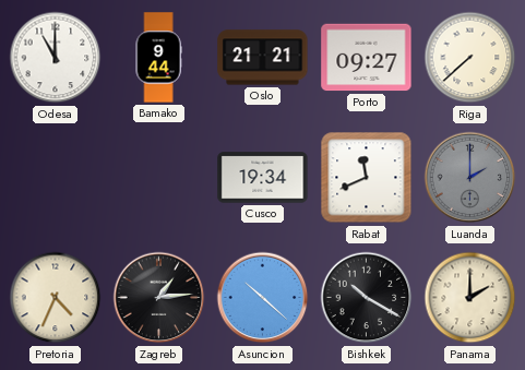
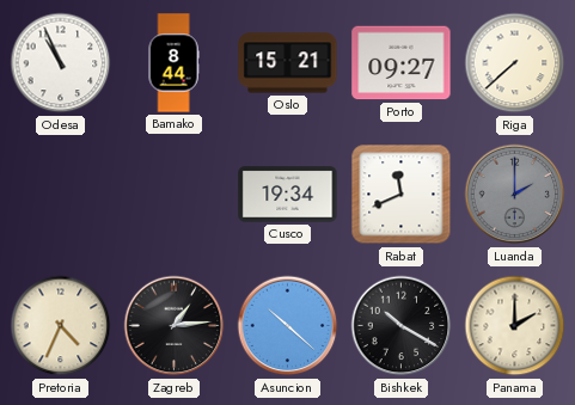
Odesa: 11:00 -> 10:56
Bamako: 9:44 -> 8:44
Oslo: 21:21 -> 15:21
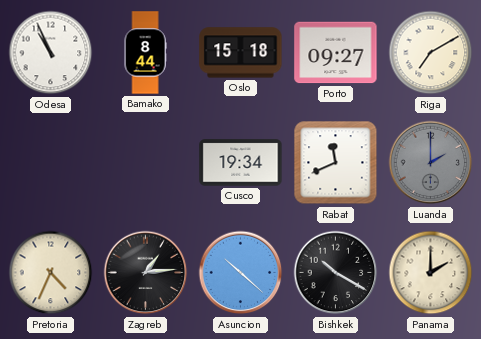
Oslo: 15:21 -> 15:18
Riga: 7:38 -> 7:10
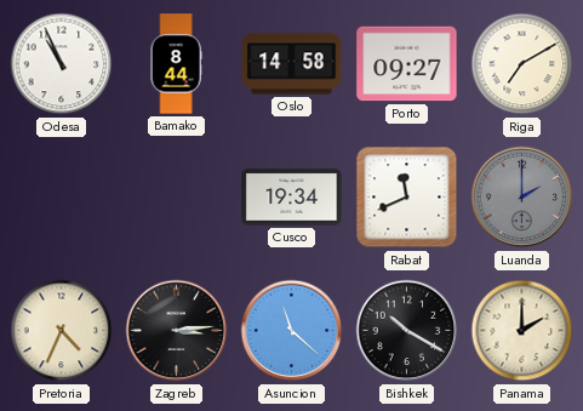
Oslo: 15:18 -> 14:58
Zagreb: 1:14 -> 3:14
Asuncion: 10:22 -> 11:22
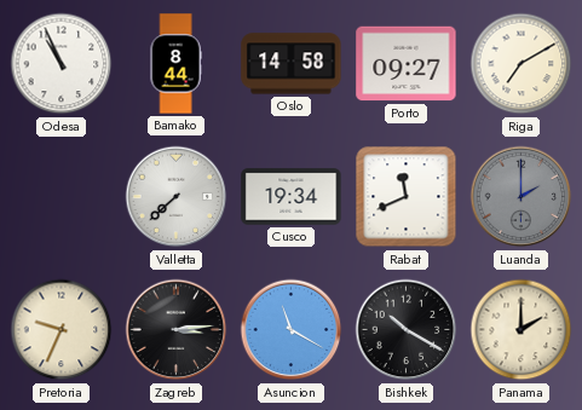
Valletta: none -> 7:38
Pretoria: 4:34 -> 9:34
Asuncion: 11:22 -> 11:20
